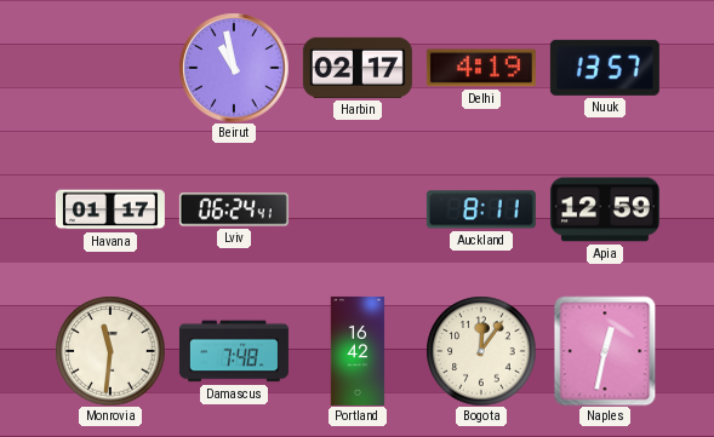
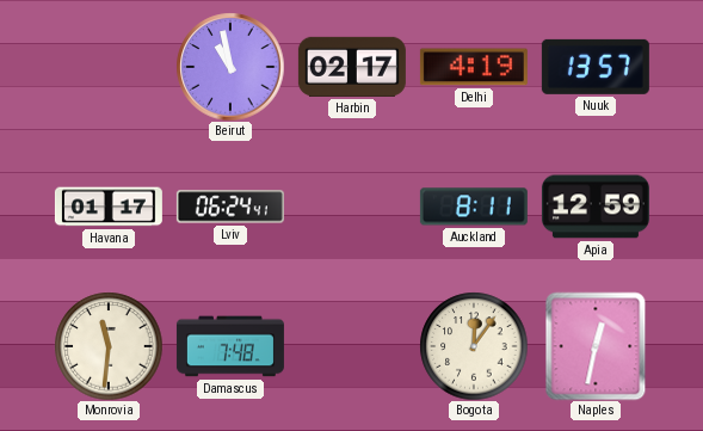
Portland: 16:42 -> none
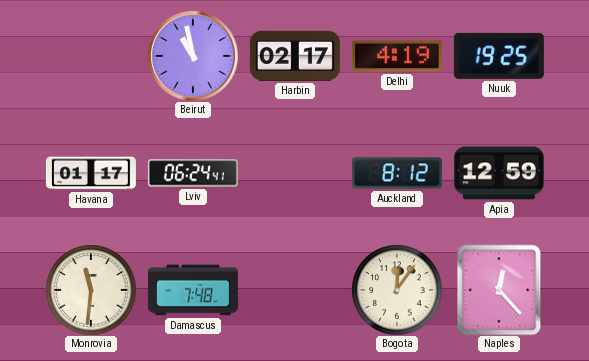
Nuuk: 13:57 -> 19:25
Auckland: 8:11 -> 8:12
Naples: 12:32 -> 12:23
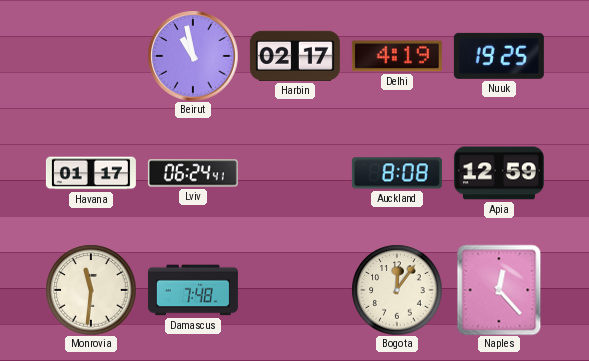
Auckland: 8:12 -> 8:08
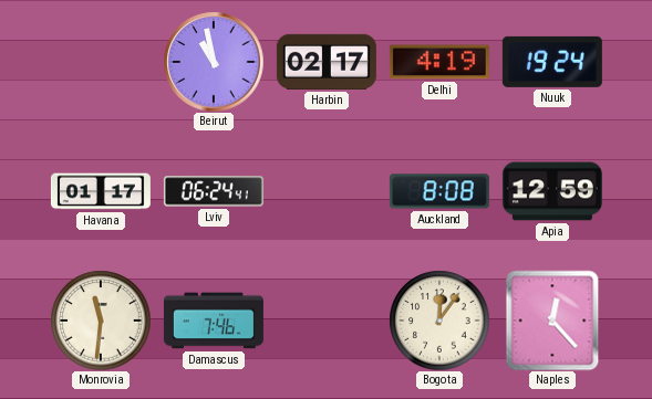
Nuuk: 19:25 -> 19:24
Damascus: 7:48 -> 7:46
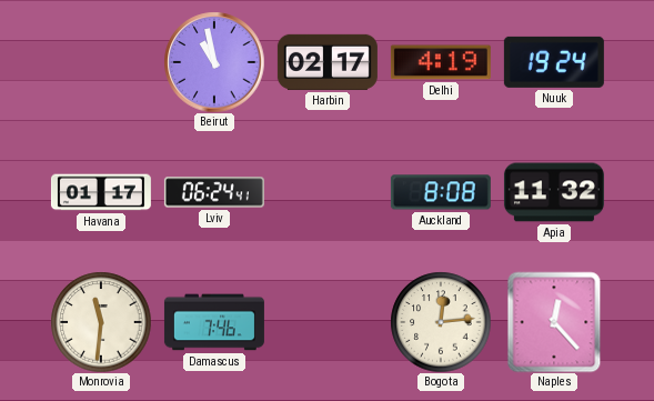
Apia: 12:59 -> 11:32
Bogota: 12:06 -> 12:14
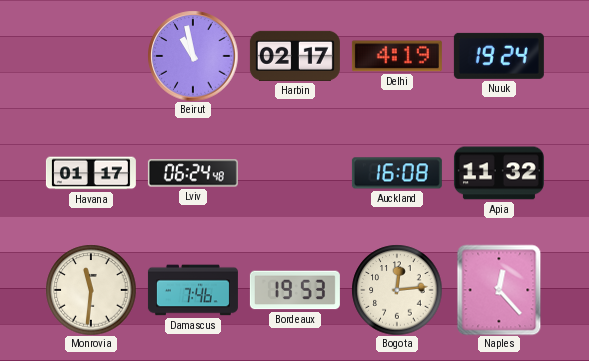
Lviv: 06:24:41 -> 06:24:48
Auckland: 8:08 -> 16:08
Bordeaux: none -> 19:53
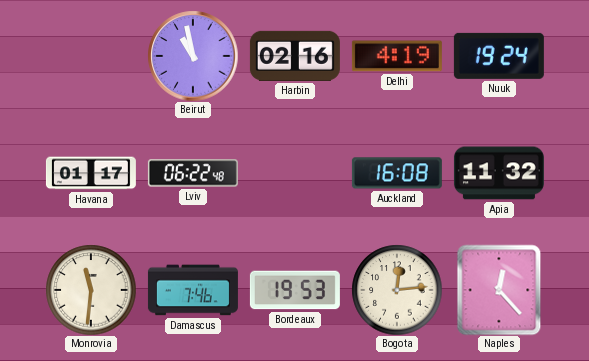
Harbin: 02:17 -> 02:16
Lviv: 06:24 -> 06:22
